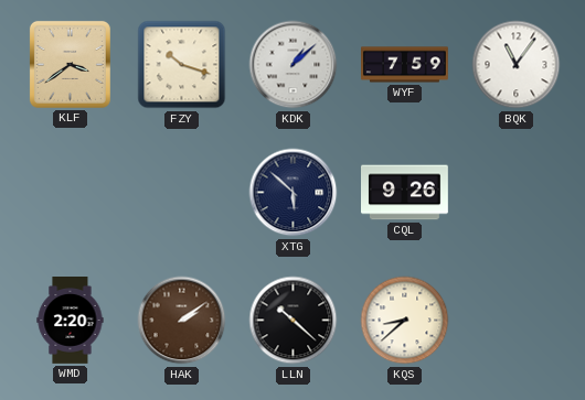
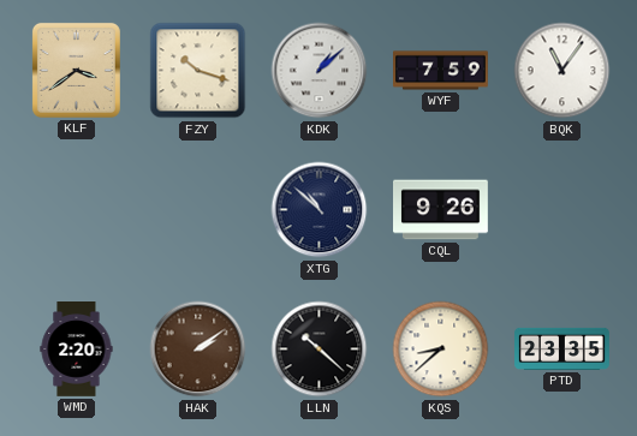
XTG: 5:52 -> 10:52
PTD: none -> 23:35
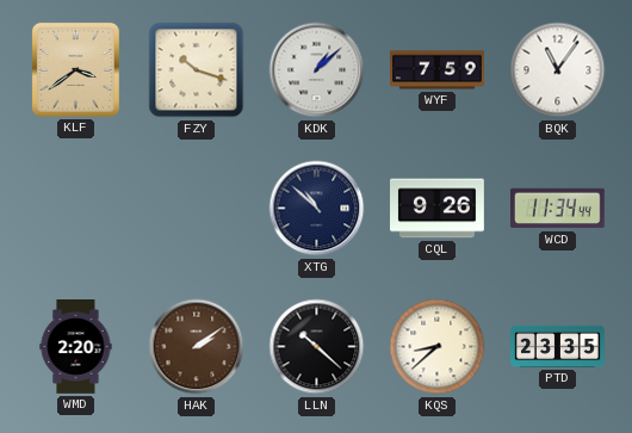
WCD: none -> 11:34
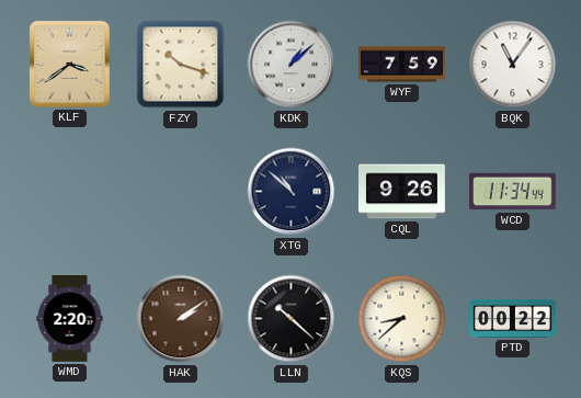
PTD: 23:35 -> 00:22
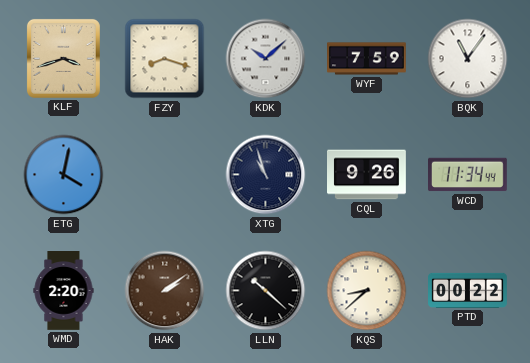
KLF: 3:39 -> 3:42
FZY: 10:18 -> 8:18
KDK: 1:08 -> 10:08
ETG: none -> 4:02
XTG: 10:52 -> 10:57
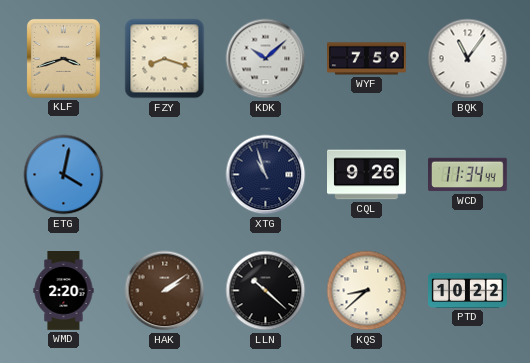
PTD: 00:22 -> 10:22
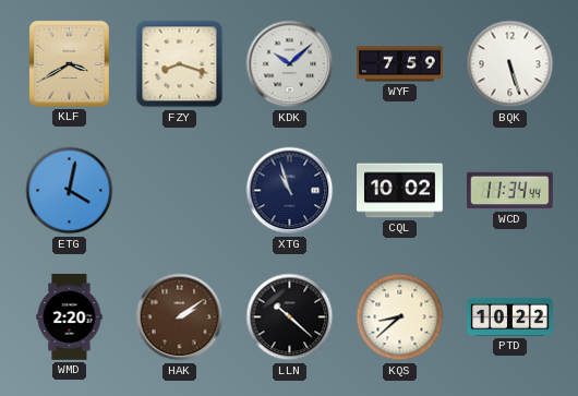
KLF: 3:42 -> 3:40
BQK: 11:06 -> 5:27
CQL: 9:26 -> 10:02
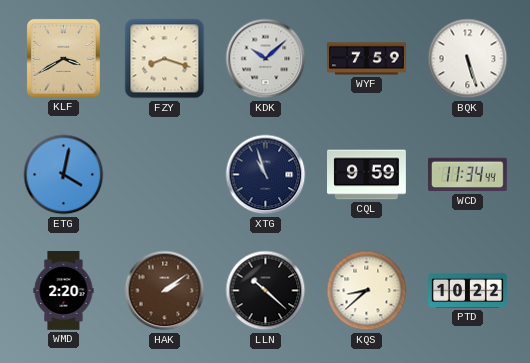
CQL: 10:02 -> 9:59
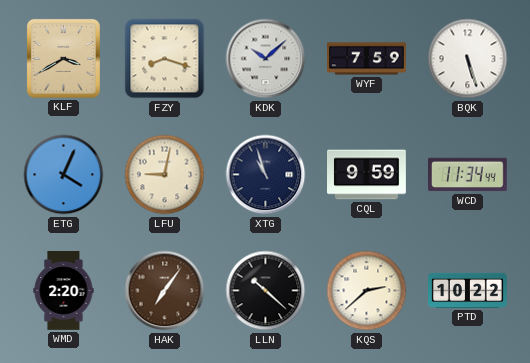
ETG: 4:02 -> 4:04
LFU: none -> 9:02
HAK: 2:09 -> 7:06
KQS: 8:38 -> 2:38
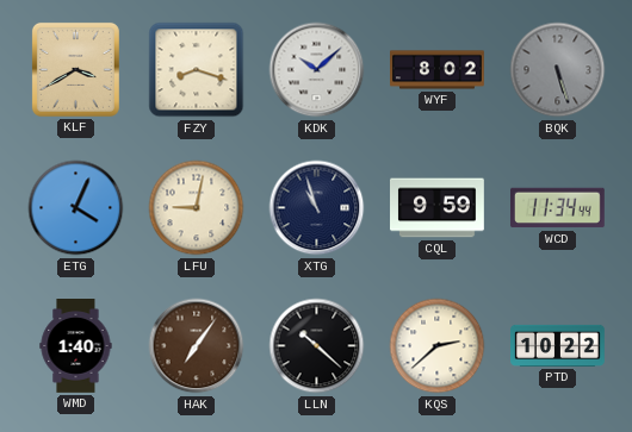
WYF: 7:59 -> 8:02
BQK dial: white -> grey
WMD: 2:20 -> 1:40
